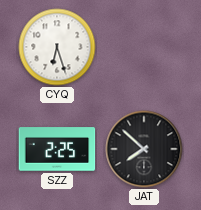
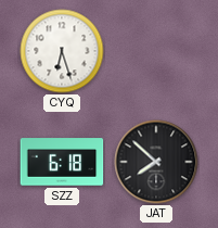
SZZ: 2:25 -> 6:18
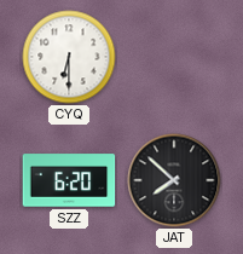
CYQ: 6:27 -> 6:30
SZZ: 6:18 -> 6:20
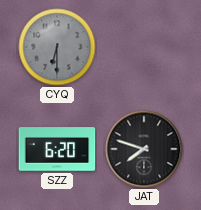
CYQ dial: white -> grey
JAT: 7:52 -> 7:48
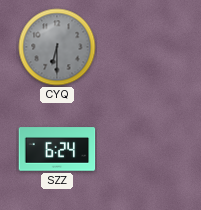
SZZ: 6:20 -> 6:24
JAT: 7:48 -> none
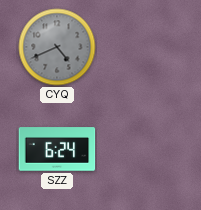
CYQ: 6:30 -> 4:41
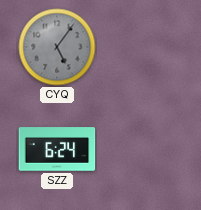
CYQ: 4:41 -> 5:06
